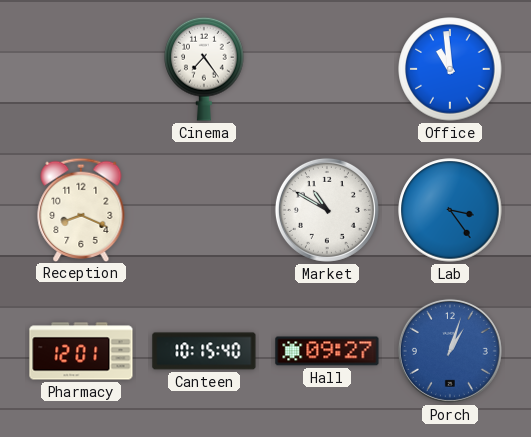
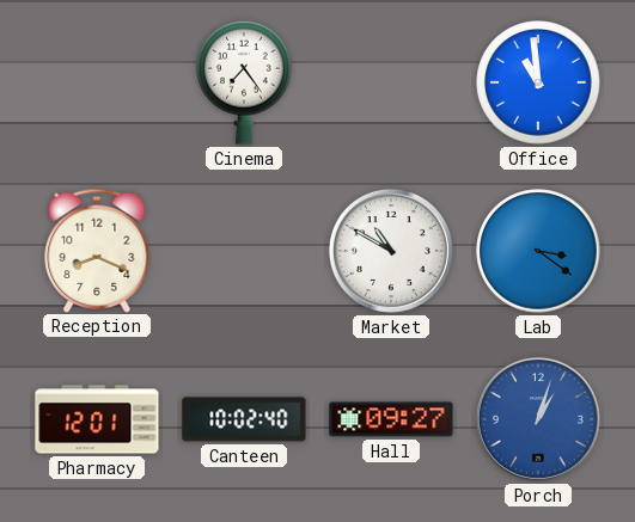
Lab: 3:24 -> 3:21
Canteen: 10:15 -> 10:02
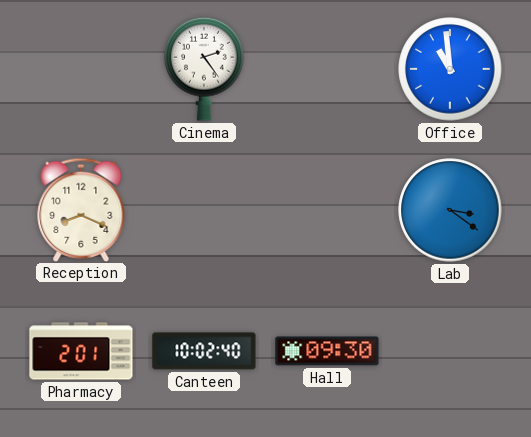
Cinema: 7:24 -> 2:24
Market: 10:50 -> none
Pharmacy: 12:01 -> 2:01
Hall: 09:27 -> 09:30
Porch: 1:03 -> none
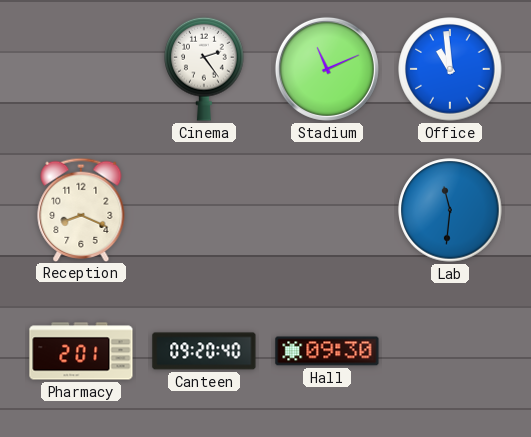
Stadium: none -> 11:11
Lab: 3:21 -> 11:31
Canteen: 10:02 -> 09:20
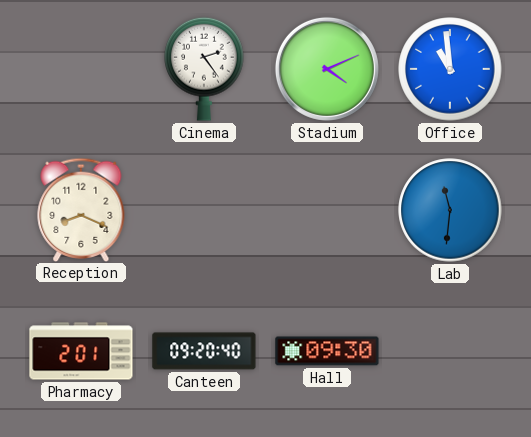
Stadium: 11:11 -> 4:11
